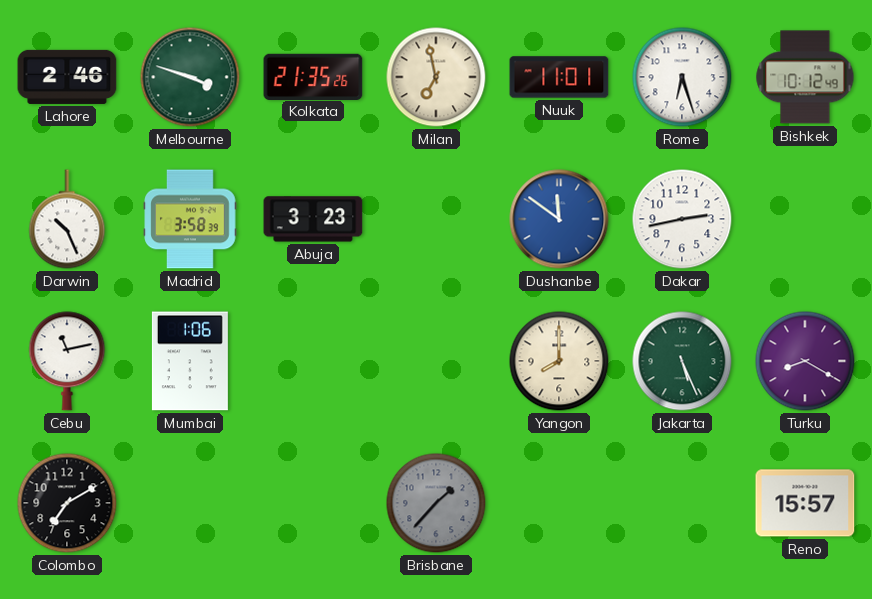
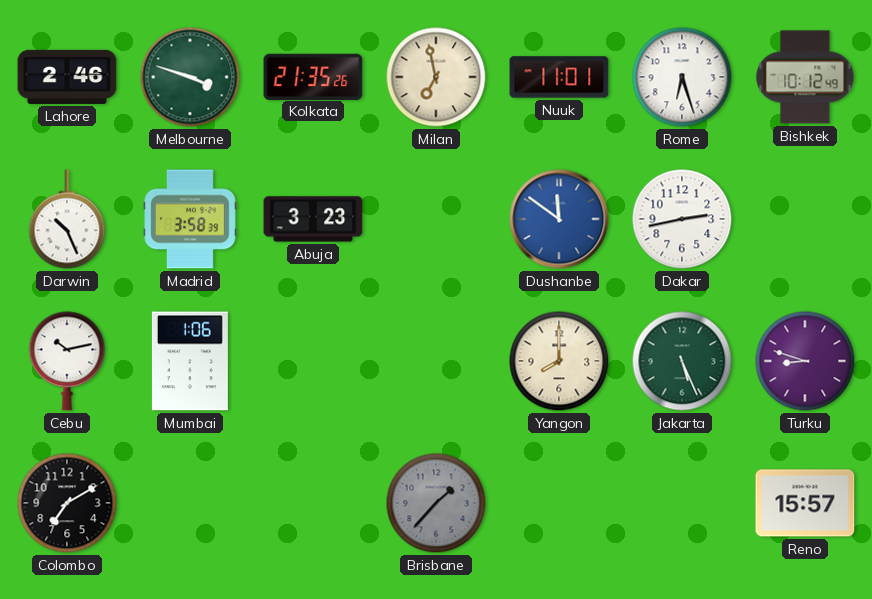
Cebu: 11:13 -> 10:13
Turku: 8:20 -> 8:48
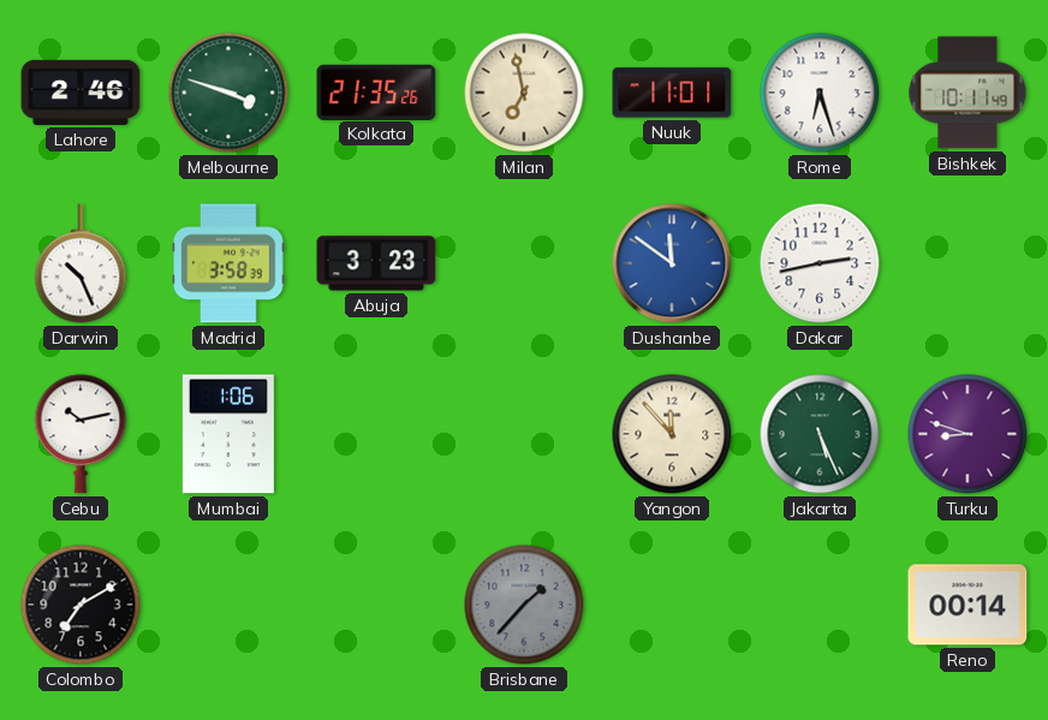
Bishkek: 10:12 -> 10:11
Yangon: 8:00 -> 11:53
Reno: 15:57 -> 00:14
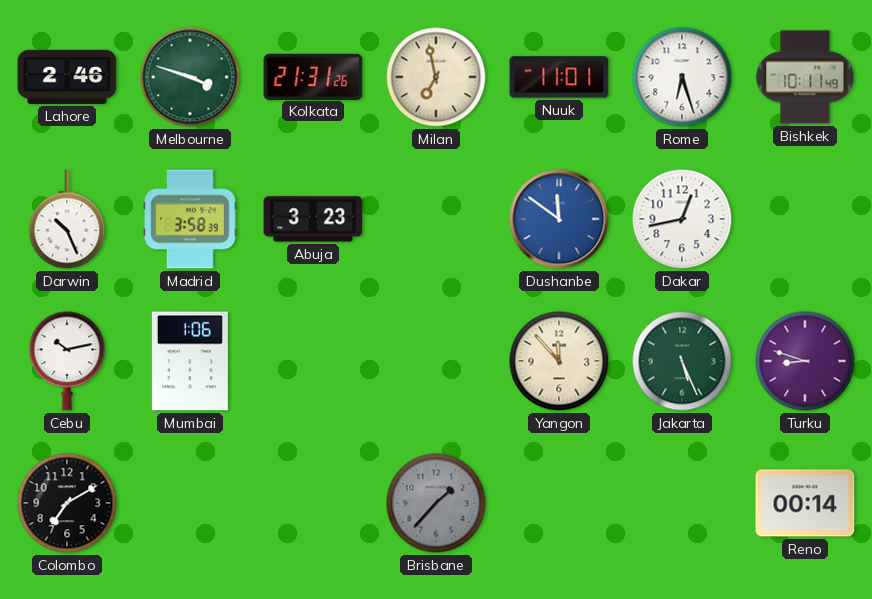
Kolkata: 21:35 -> 21:31
Dakar: 2:43 -> 12:43
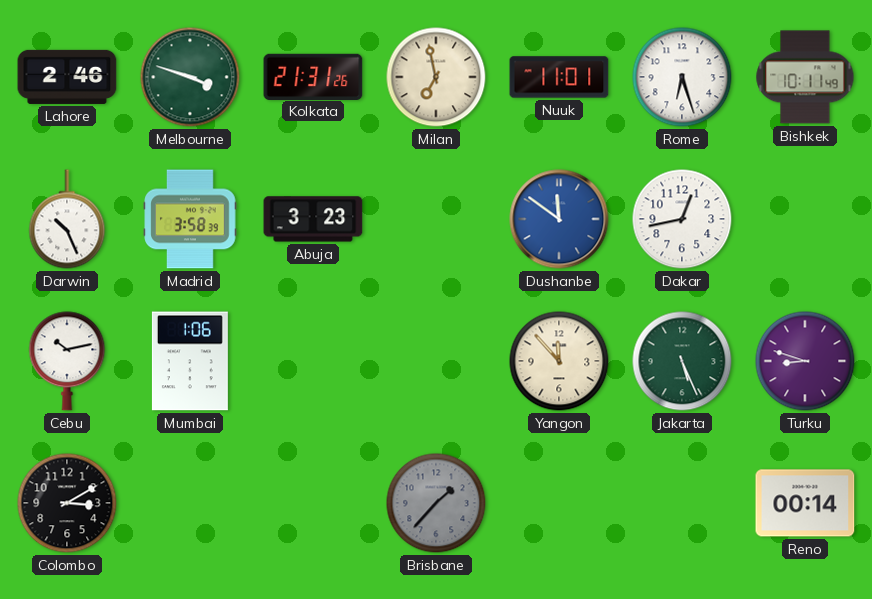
Colombo: 7:10 -> 3:10
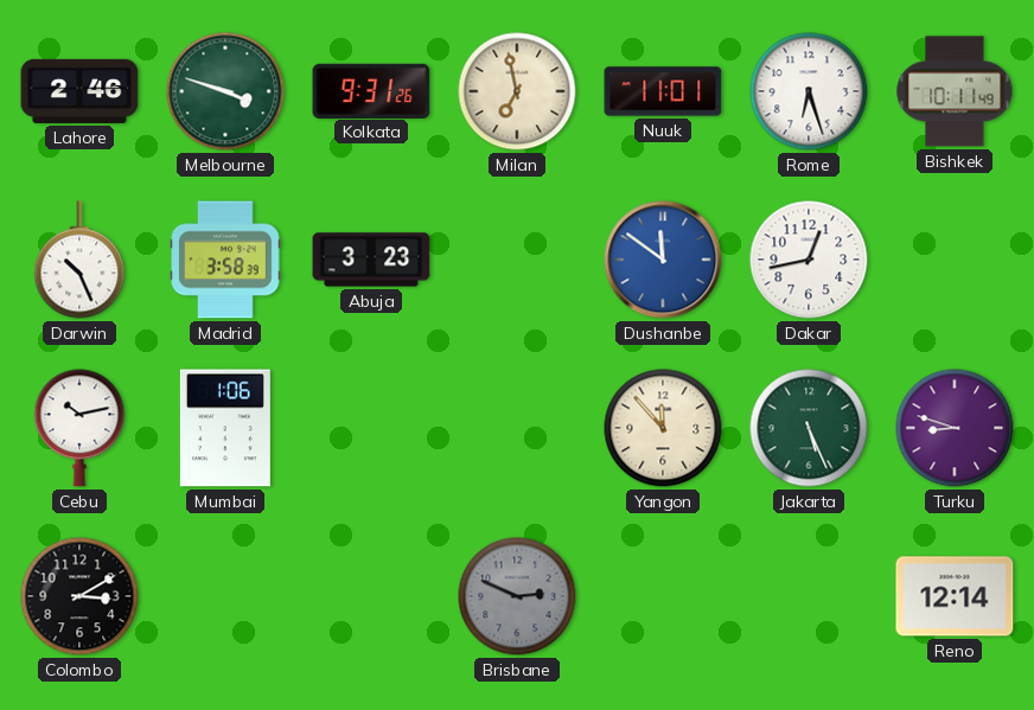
Kolkata: 21:31 -> 9:31
Brisbane: 1:37 -> 2:49
Reno: 00:14 -> 12:14
